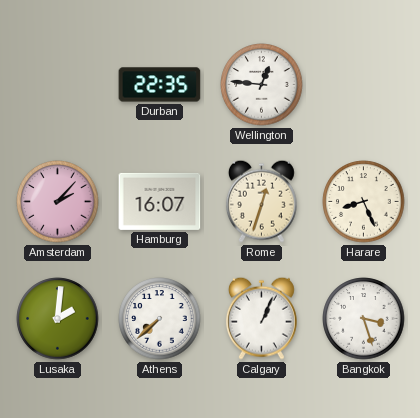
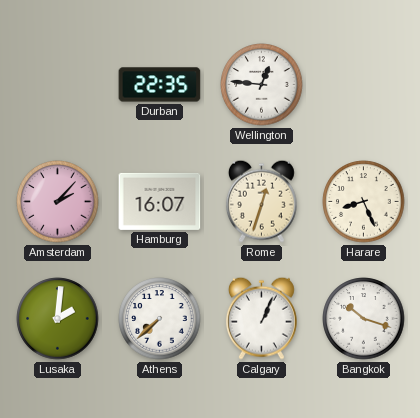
Bangkok: 3:27 -> 10:18
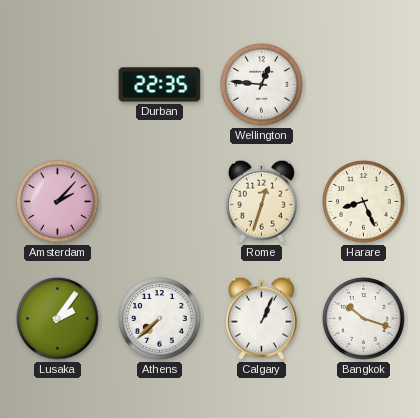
Hamburg: 16:07 -> none
Lusaka: 2:01 -> 2:06
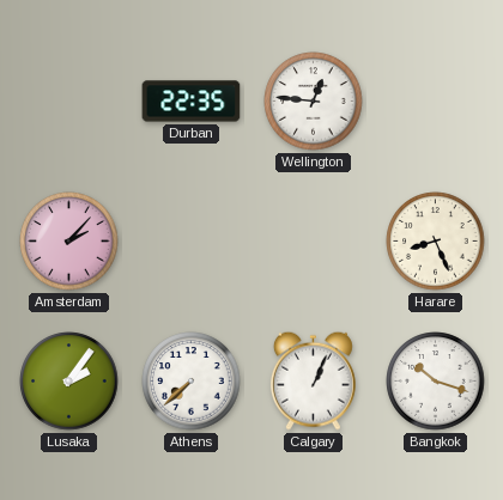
Rome: 12:33 -> none
